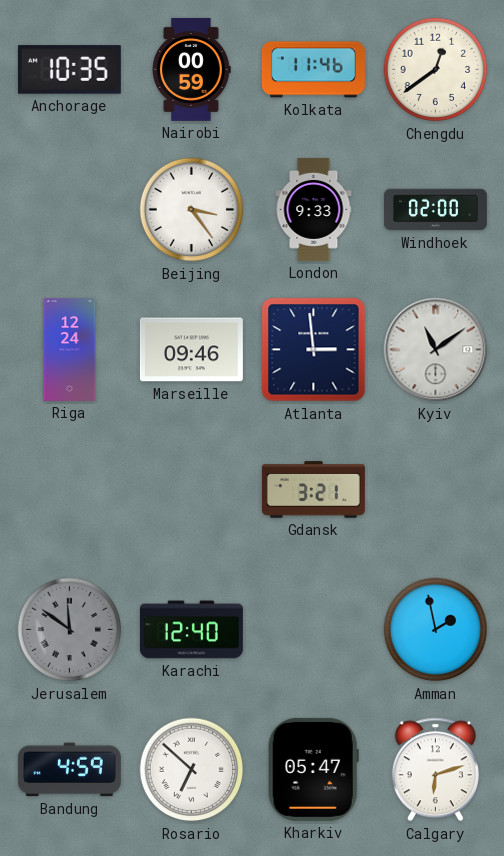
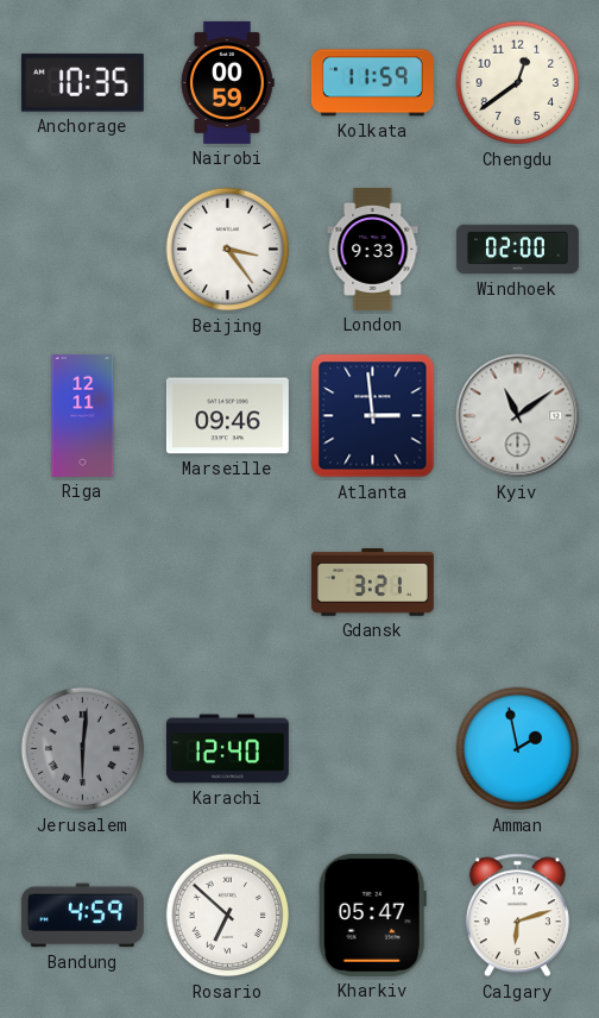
Kolkata: 11:46 -> 11:59
Riga: 12:24 -> 12:11
Jerusalem: 11:51 -> 6:01
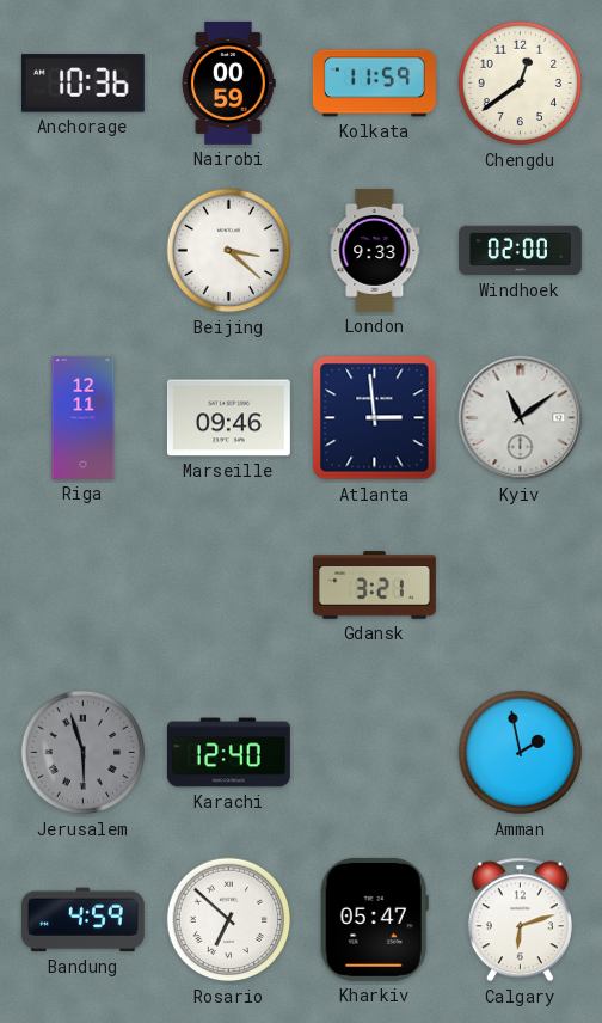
Anchorage: 10:35 -> 10:36
Beijing: 3:24 -> 3:22
Jerusalem: 6:01 -> 5:57
